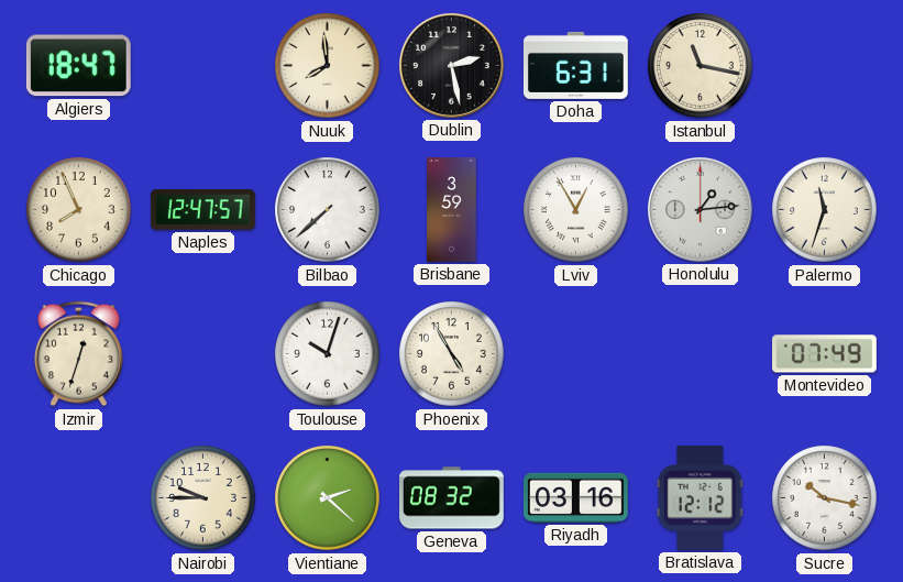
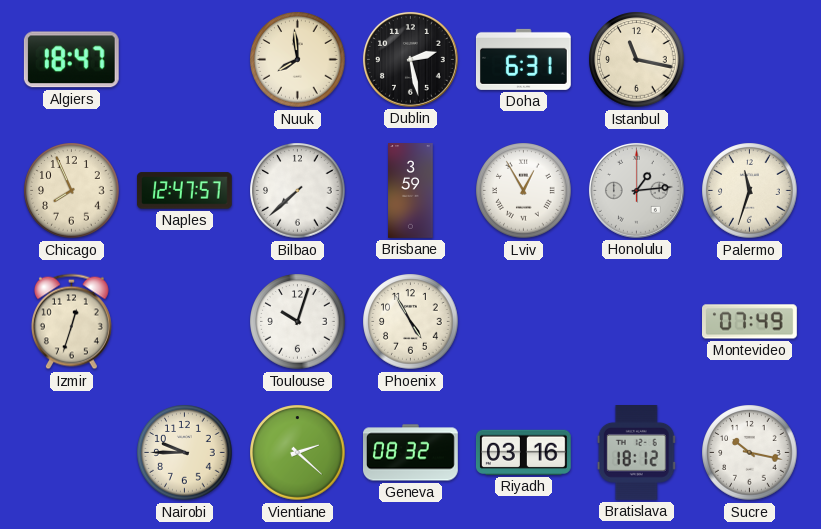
Bratislava: 12:12 -> 18:12
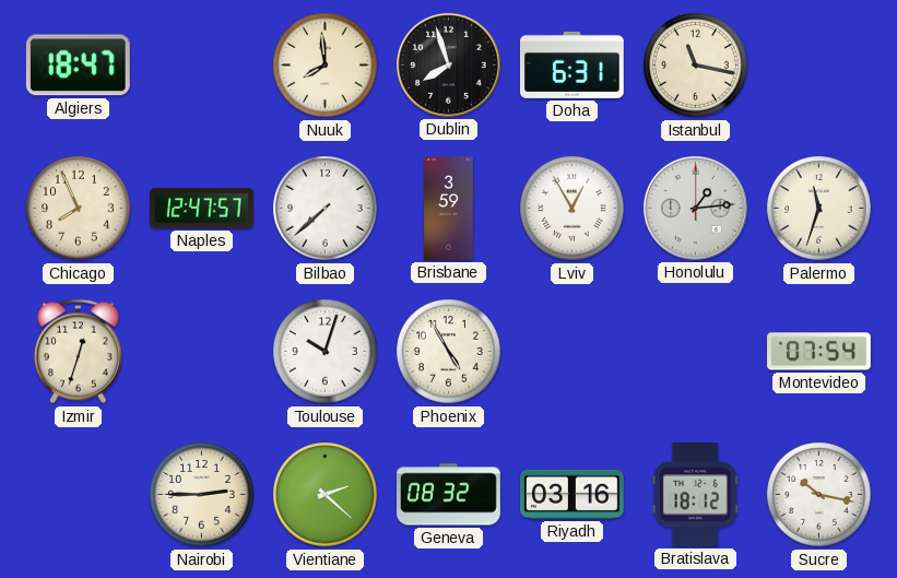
Dublin: 2:28 -> 7:57
Montevideo: 07:49 -> 07:54
Nairobi: 9:45 -> 2:45
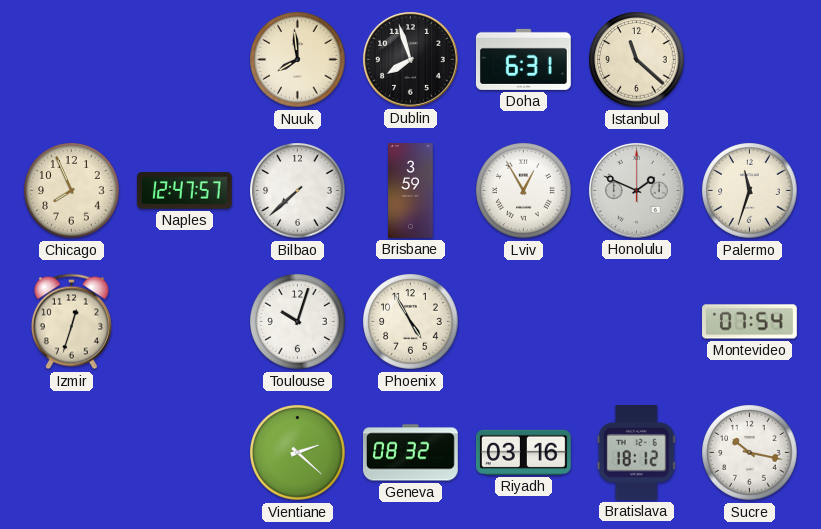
Algiers: 18:47 -> none
Istanbul: 11:17 -> 11:22
Honolulu: 1:14 -> 1:49
Nairobi: 2:45 -> none
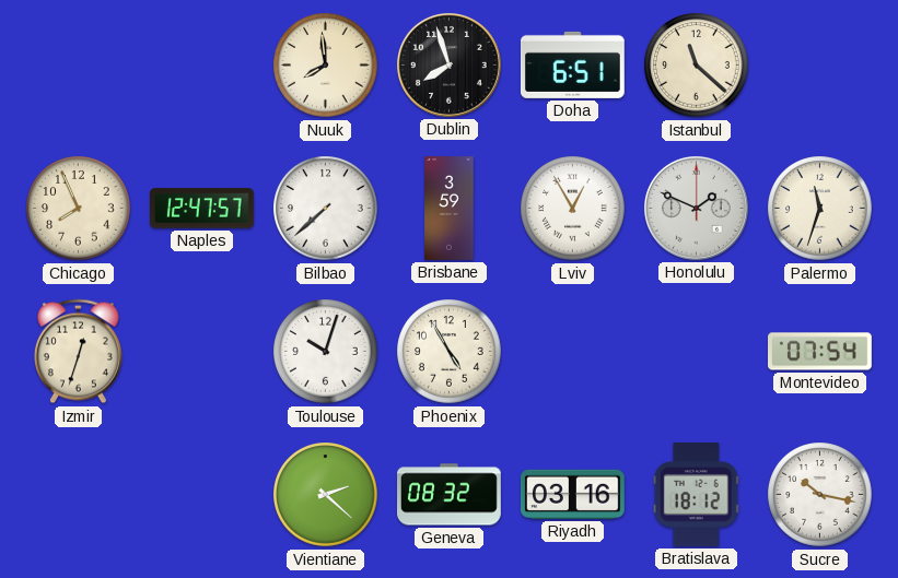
Doha: 6:31 -> 6:51
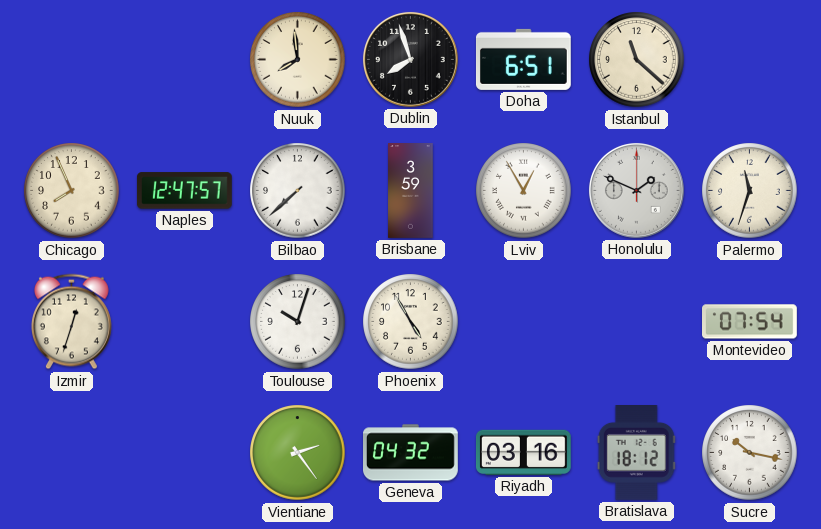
Vientiane: 2:22 -> 2:24
Geneva: 08:32 -> 04:32
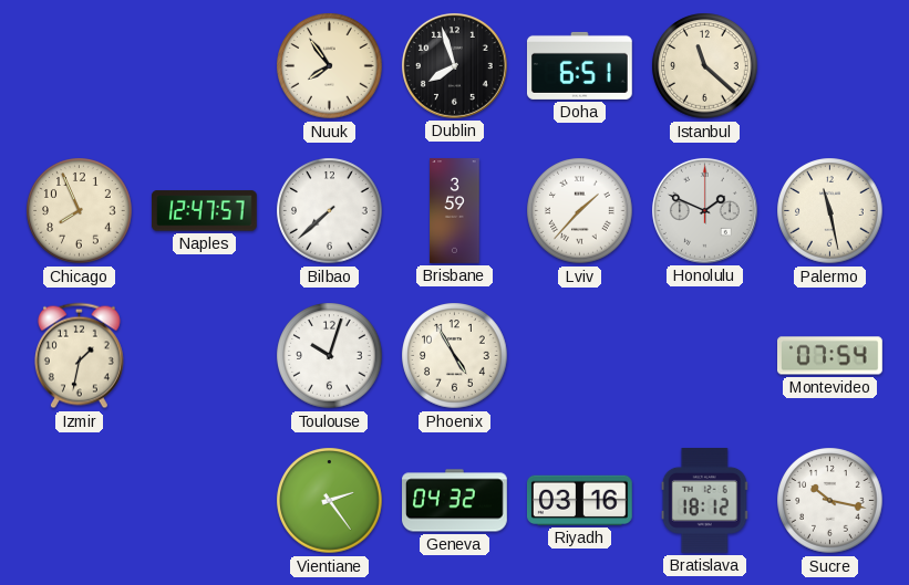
Nuuk: 7:59 -> 7:54
Lviv: 12:55 -> 1:37
Palermo: 11:33 -> 11:28
Izmir: 12:33 -> 1:32
